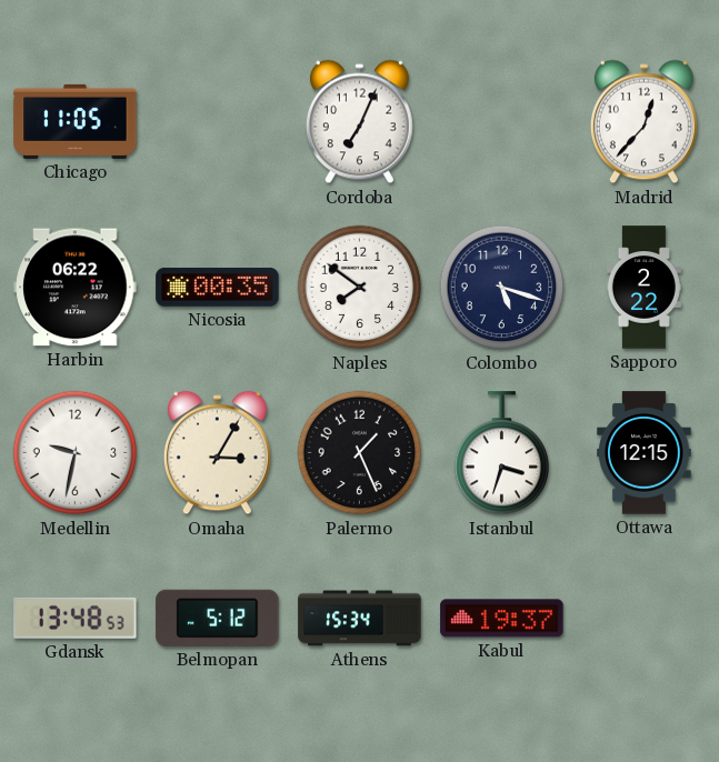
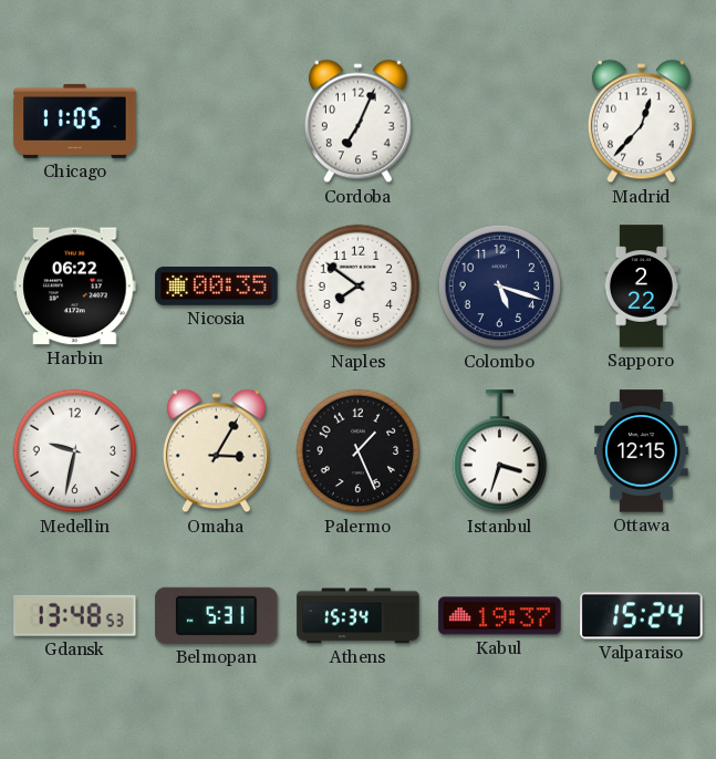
Belmopan: 5:12 -> 5:31
Valparaiso: none -> 15:24
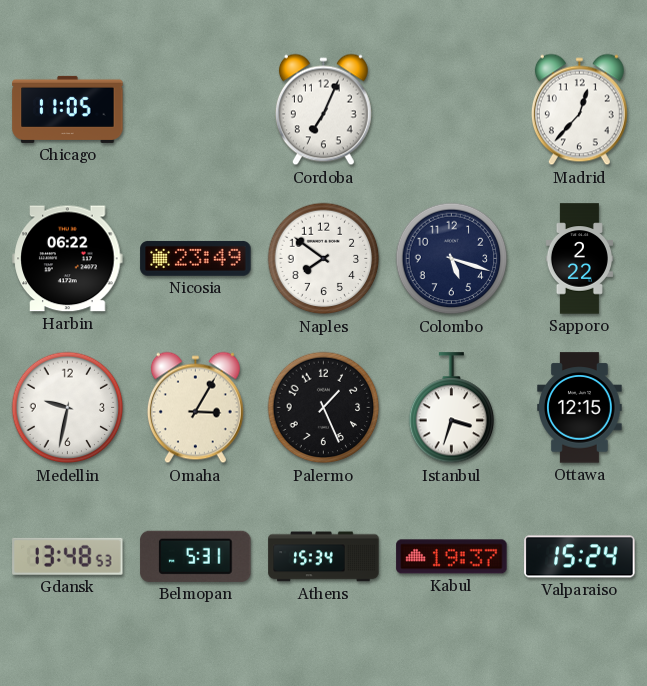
Nicosia: 00:35 -> 23:49
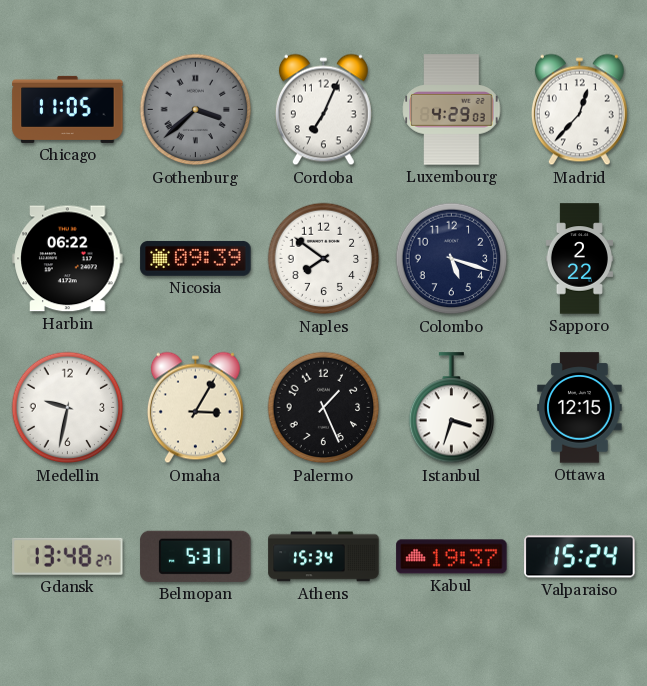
Gothenburg: none -> 3:38
Luxembourg: none -> 4:29
Nicosia: 23:49 -> 09:39
Gdansk: 13:48:53 -> 13:48:27
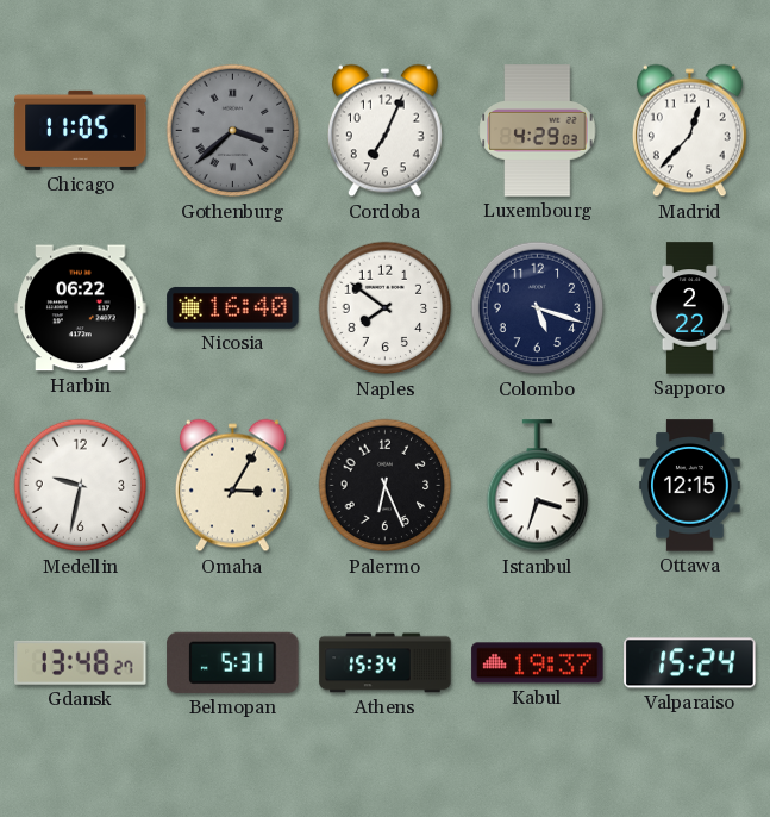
Nicosia: 09:39 -> 16:40
Palermo: 1:26 -> 6:26
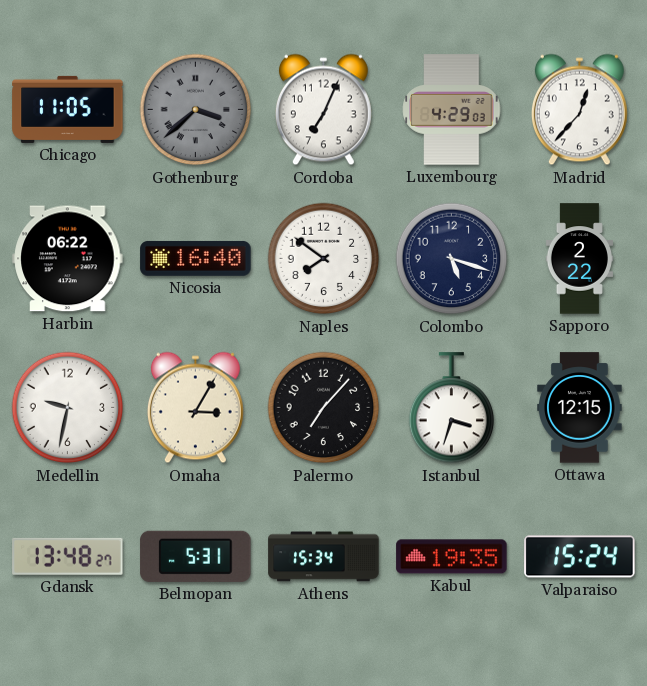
Palermo: 6:26 -> 7:07
Kabul: 19:37 -> 19:35
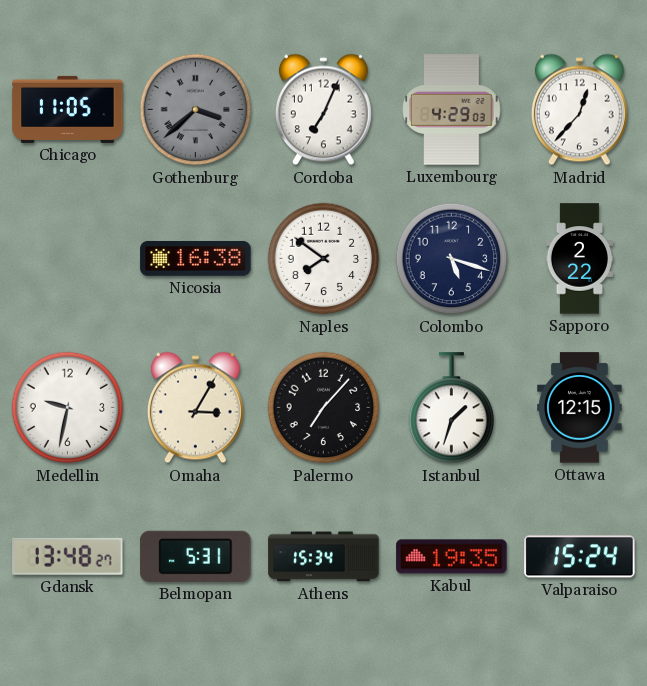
Harbin: 06:22 -> none
Nicosia: 16:40 -> 16:38
Istanbul: 3:33 -> 1:33
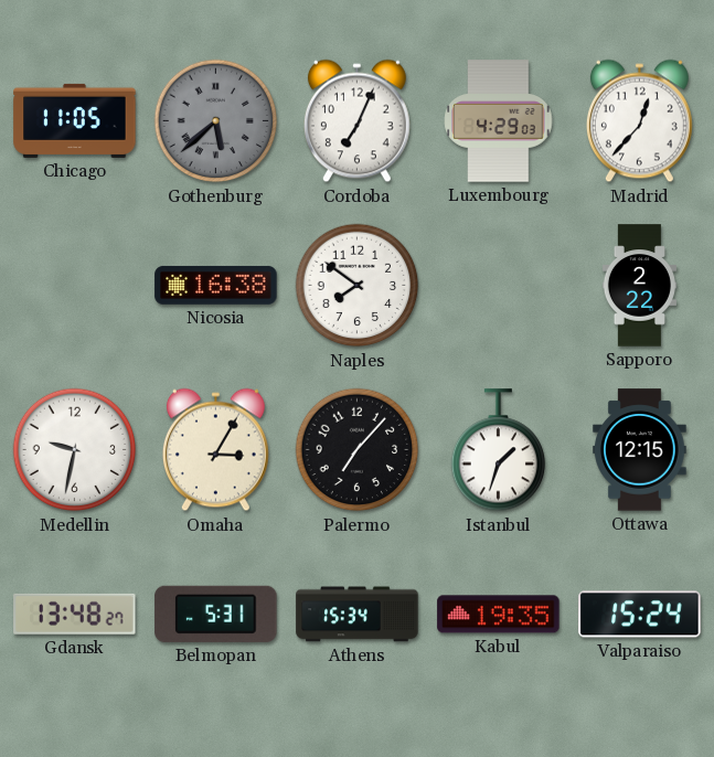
Gothenburg: 3:38 -> 5:38
Colombo: 5:18 -> none
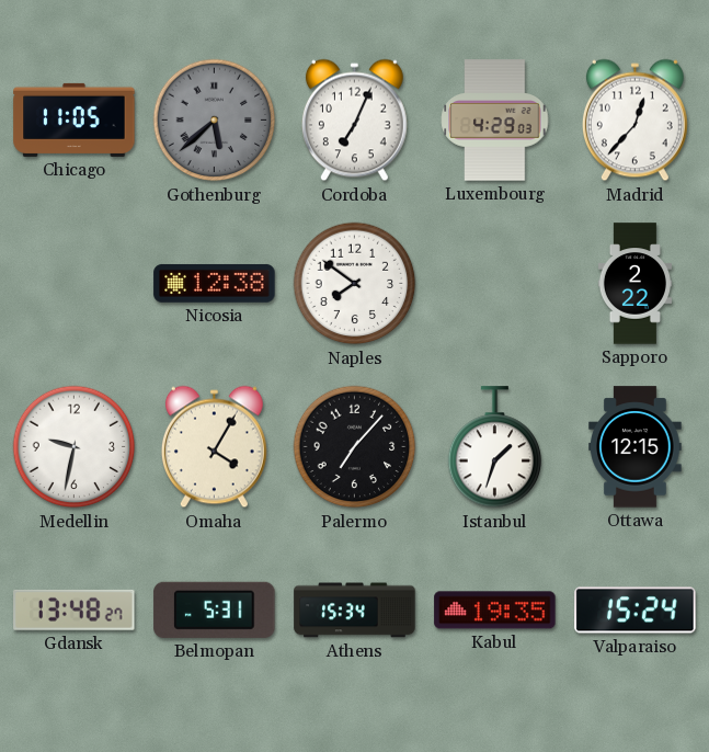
Nicosia: 16:38 -> 12:38
Omaha: 3:05 -> 4:05
